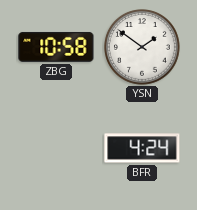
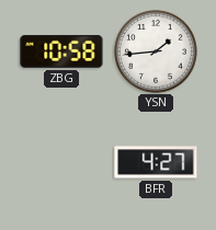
YSN: 1:51 -> 1:44
BFR: 4:24 -> 4:27
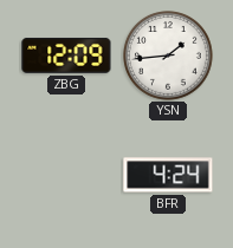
ZBG: 10:58 -> 12:09
BFR: 4:27 -> 4:24
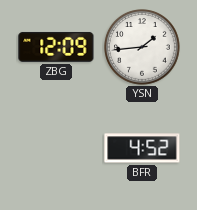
BFR: 4:24 -> 4:52
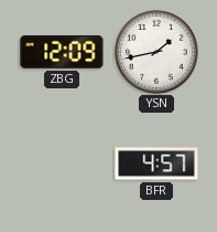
YSN: 1:44 -> 1:43
BFR: 4:52 -> 4:57
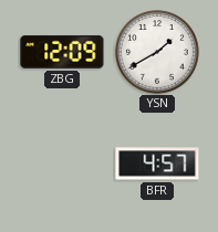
YSN: 1:43 -> 1:40
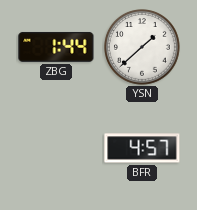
ZBG: 12:09 -> 1:44
YSN: 1:40 -> 1:38
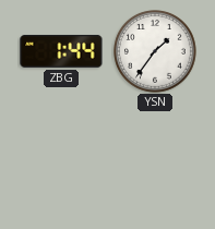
YSN: 1:38 -> 1:36
BFR: 4:57 -> none
